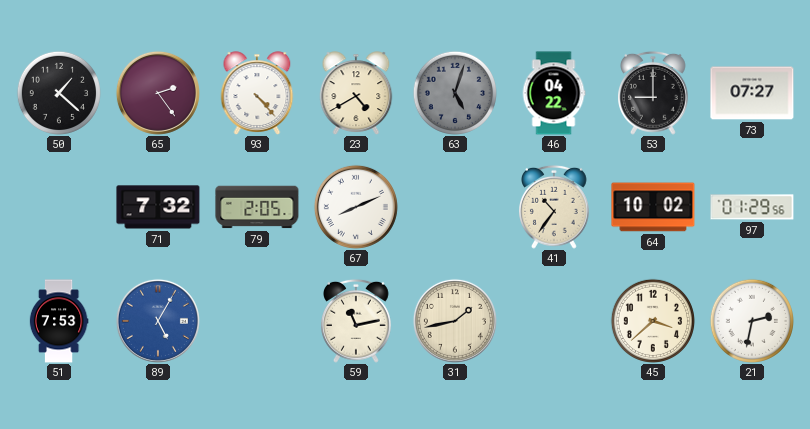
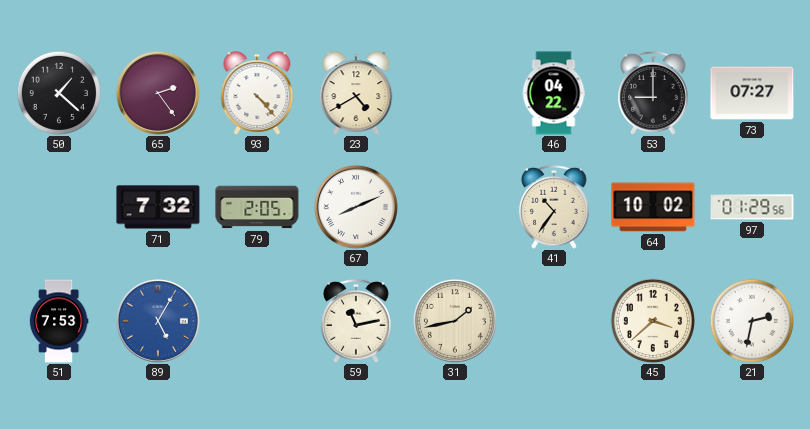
63: 5:03 -> none
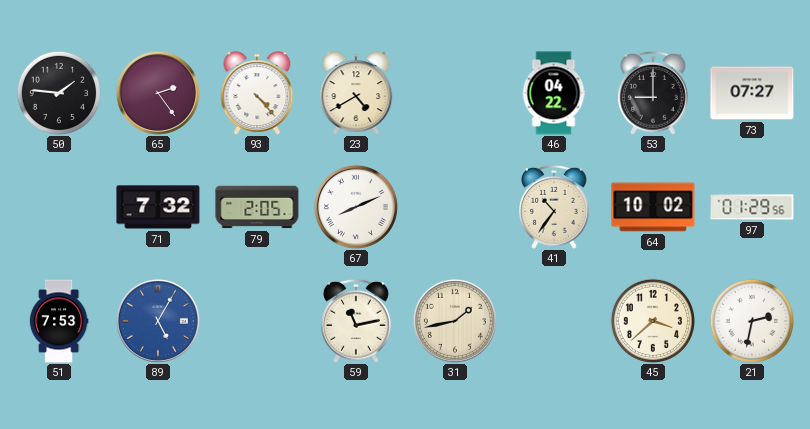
50: 1:22 -> 1:46
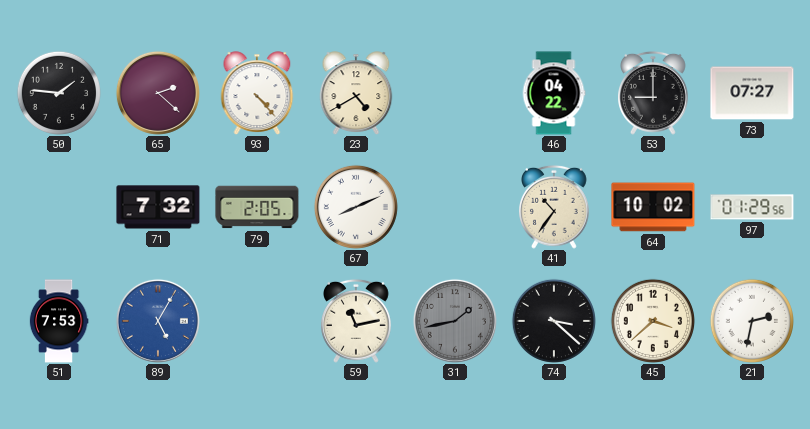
65: 2:24 -> 2:22
31 dial: cream -> grey
74: none -> 3:22
